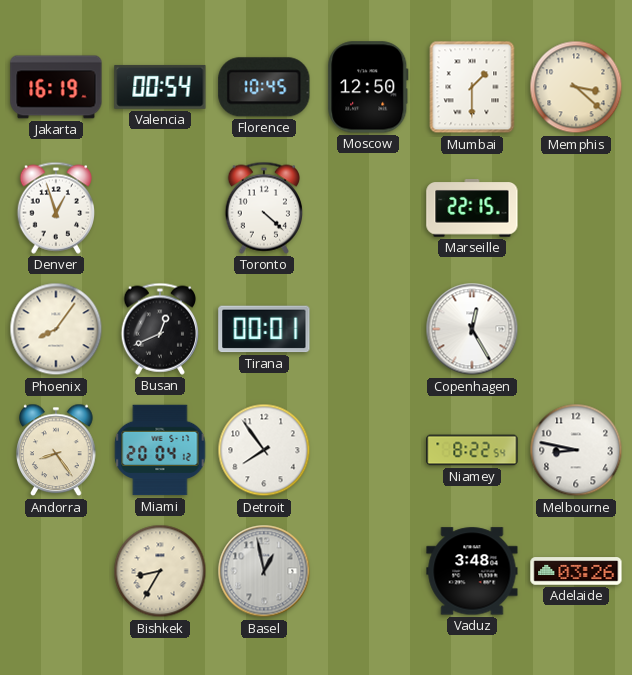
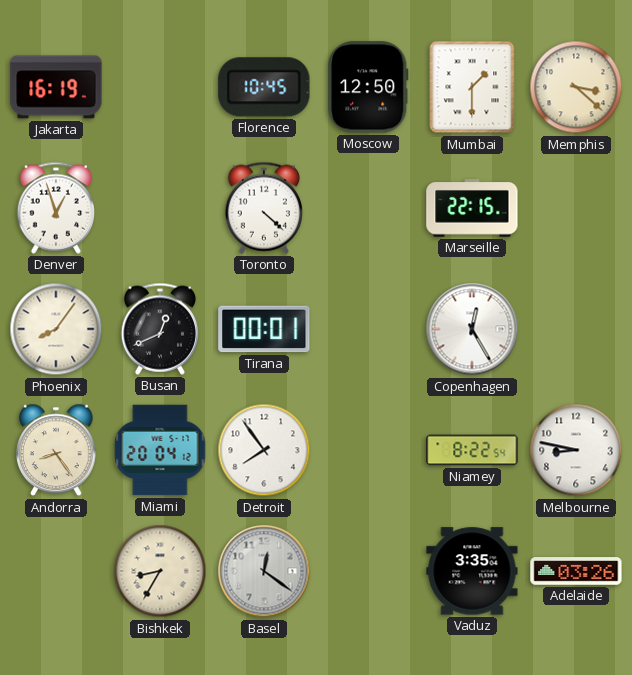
Valencia: 00:54 -> none
Basel: 12:58 -> 12:21
Vaduz: 3:48 -> 3:35
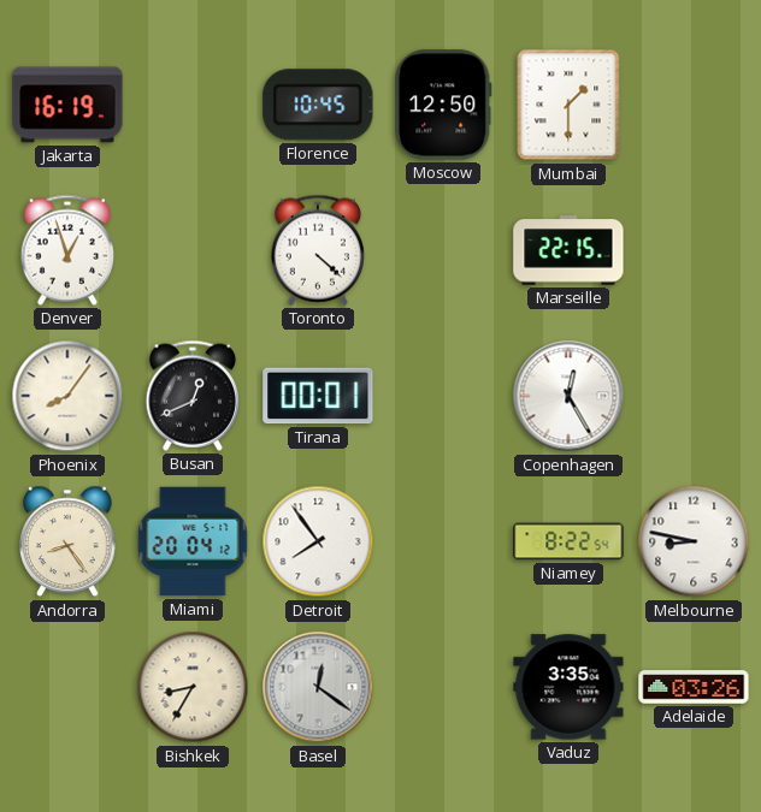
Memphis: 3:22 -> none
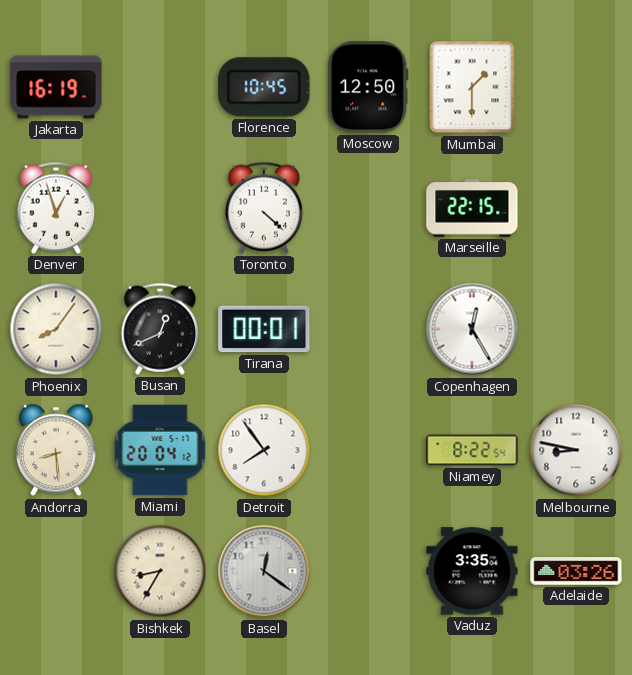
Andorra: 8:24 -> 8:29
